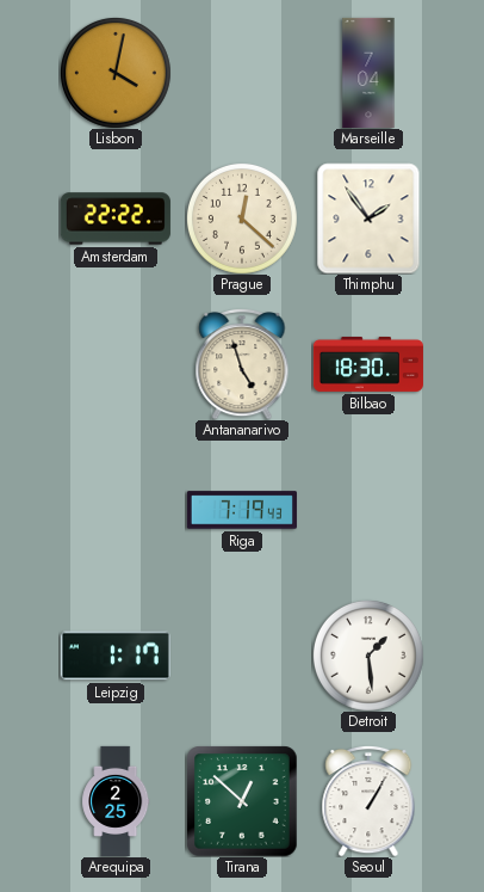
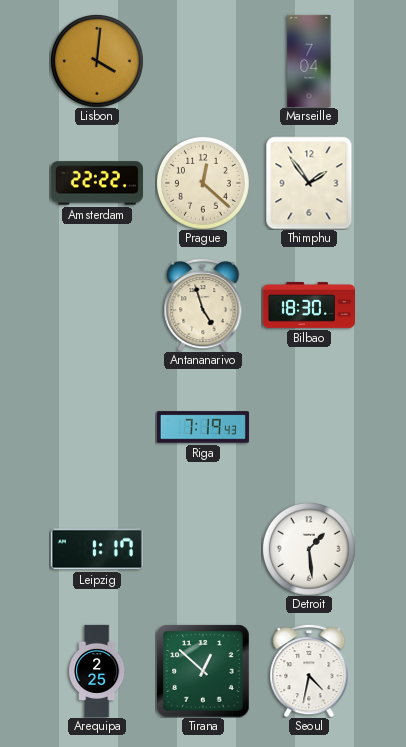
Lisbon: 4:02 -> 4:01
Seoul: 1:05 -> 4:32
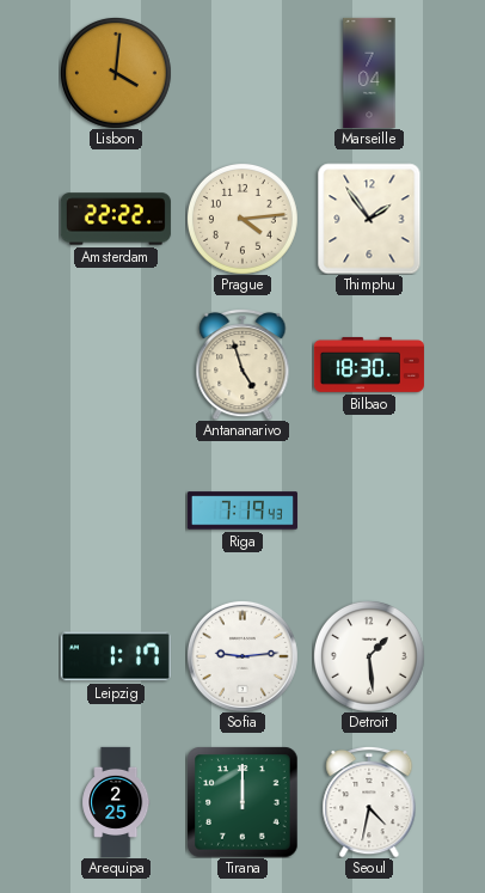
Prague: 12:22 -> 4:14
Sofia: none -> 9:14
Tirana: 12:52 -> 12:00
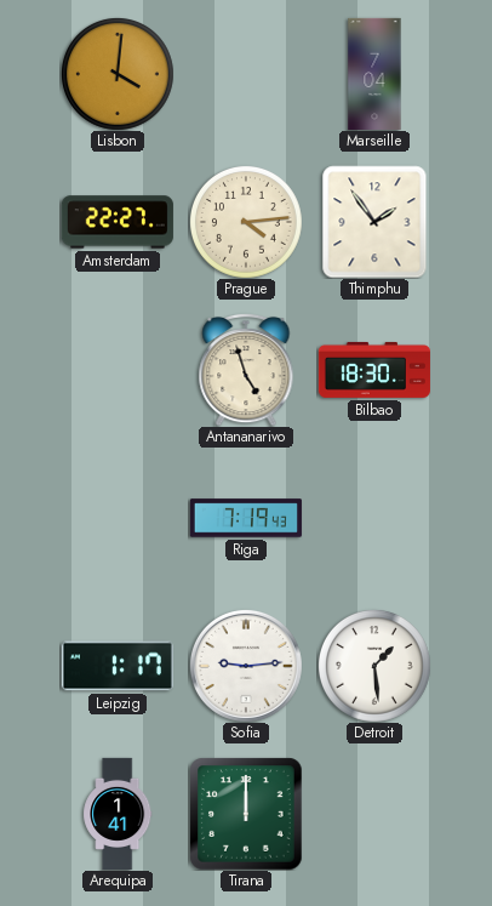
Amsterdam: 22:22 -> 22:27
Arequipa: 2:25 -> 1:41
Seoul: 4:32 -> none
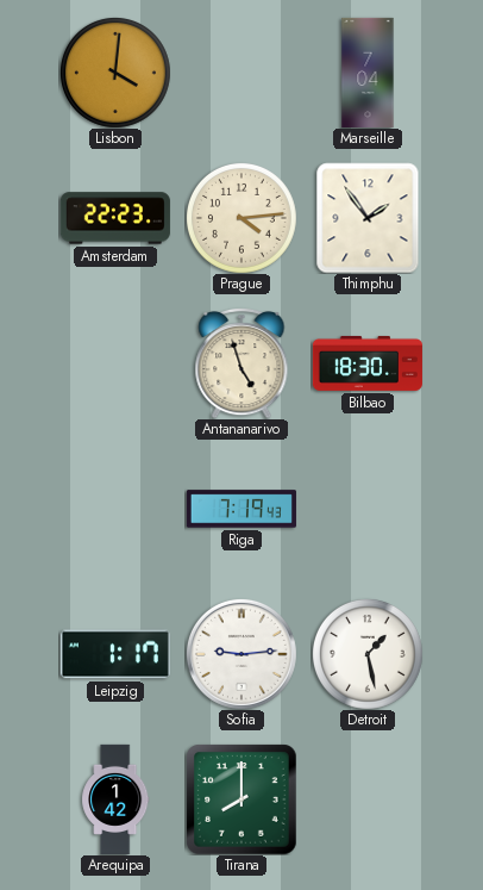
Amsterdam: 22:27 -> 22:23
Detroit: 1:29 -> 1:28
Arequipa: 1:41 -> 1:42
Tirana: 12:00 -> 8:00
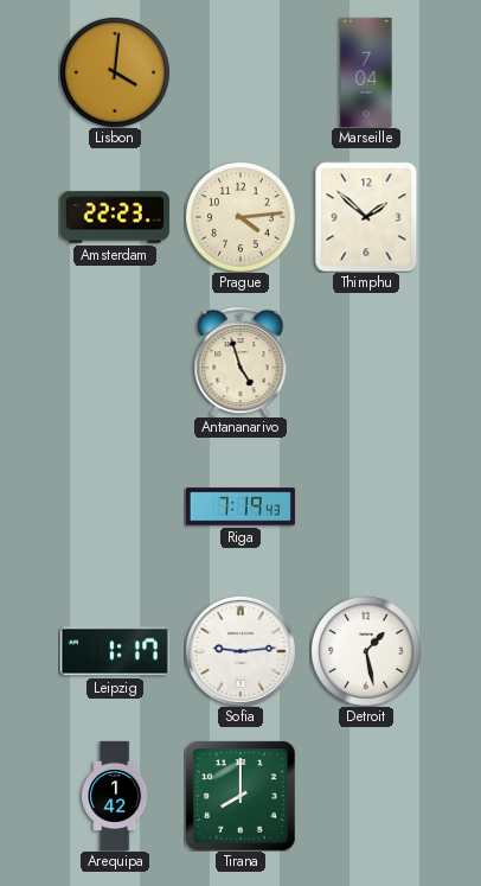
Thimphu: 1:54 -> 1:52
Bilbao: 18:30 -> none
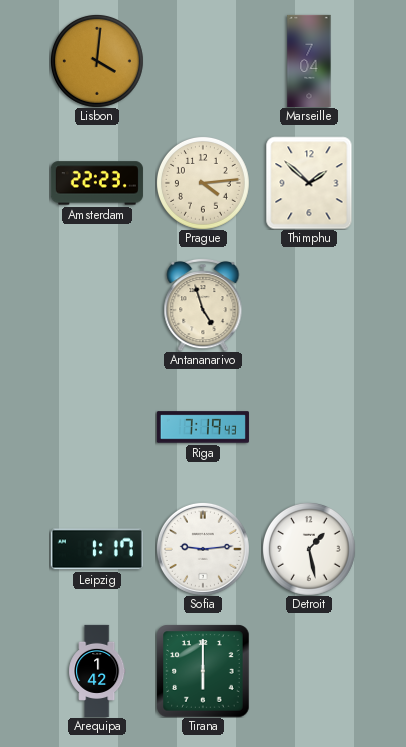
Tirana: 8:00 -> 6:00
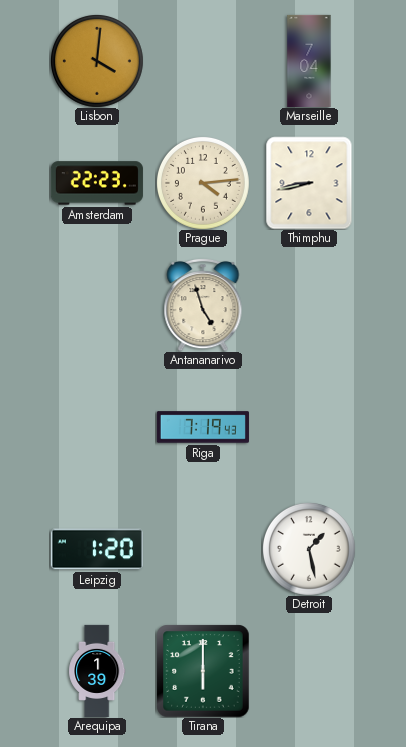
Thimphu: 1:52 -> 8:43
Leipzig: 1:17 -> 1:20
Sofia: 9:14 -> none
Arequipa: 1:42 -> 1:39
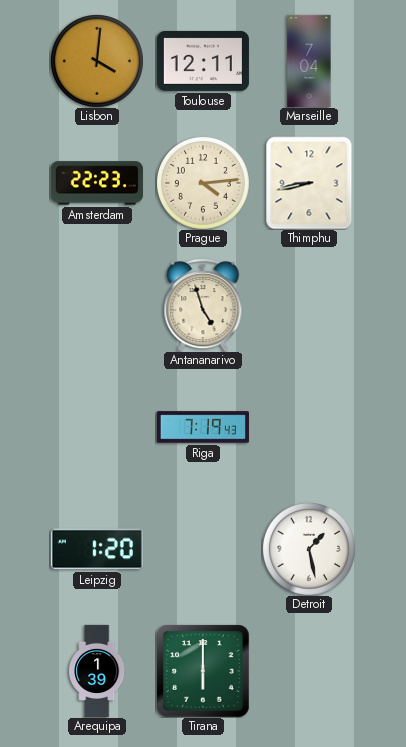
Toulouse: none -> 12:11
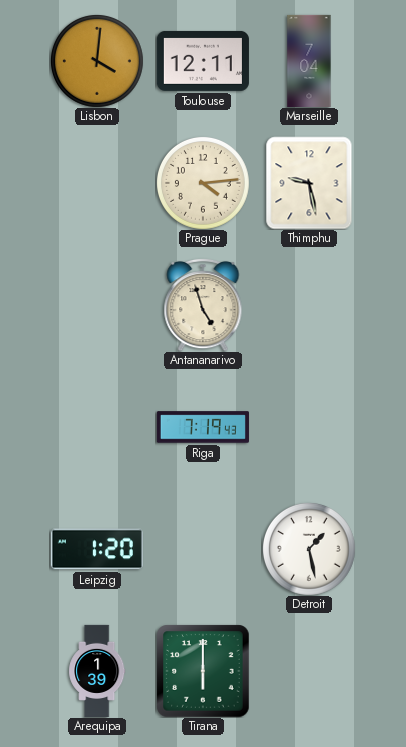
Amsterdam: 22:23 -> none
Thimphu: 8:43 -> 9:28
